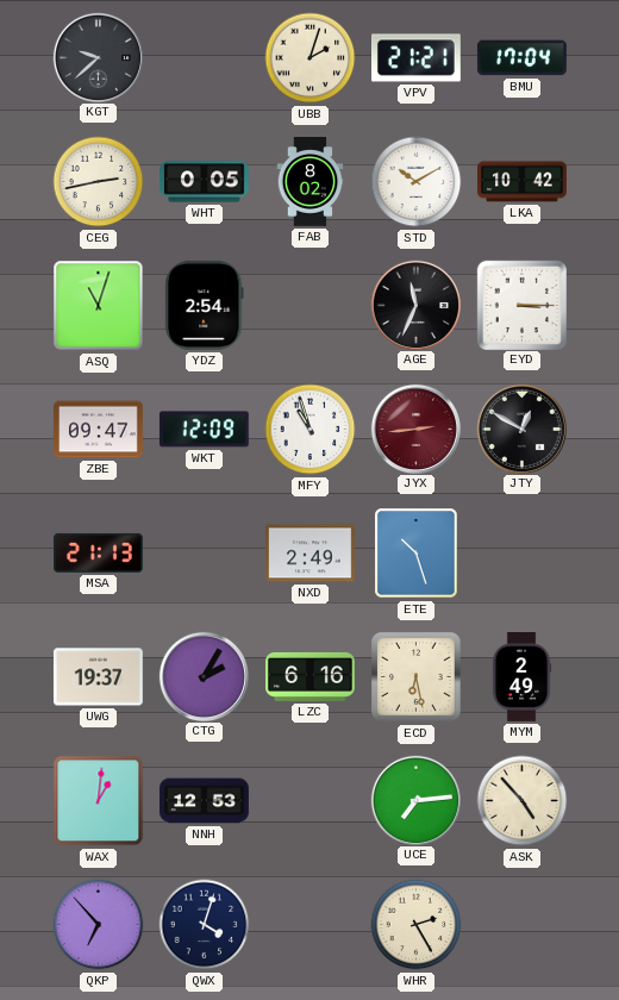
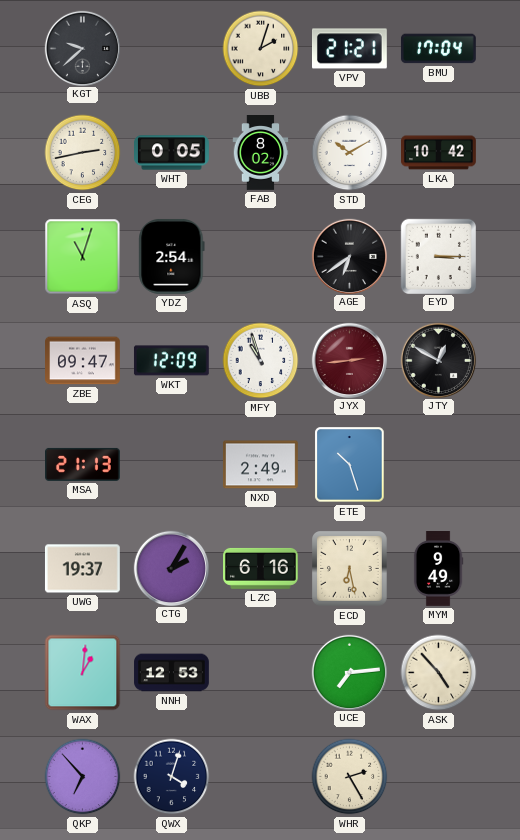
AGE: 11:34 -> 6:39
MYM: 2:49 -> 9:49
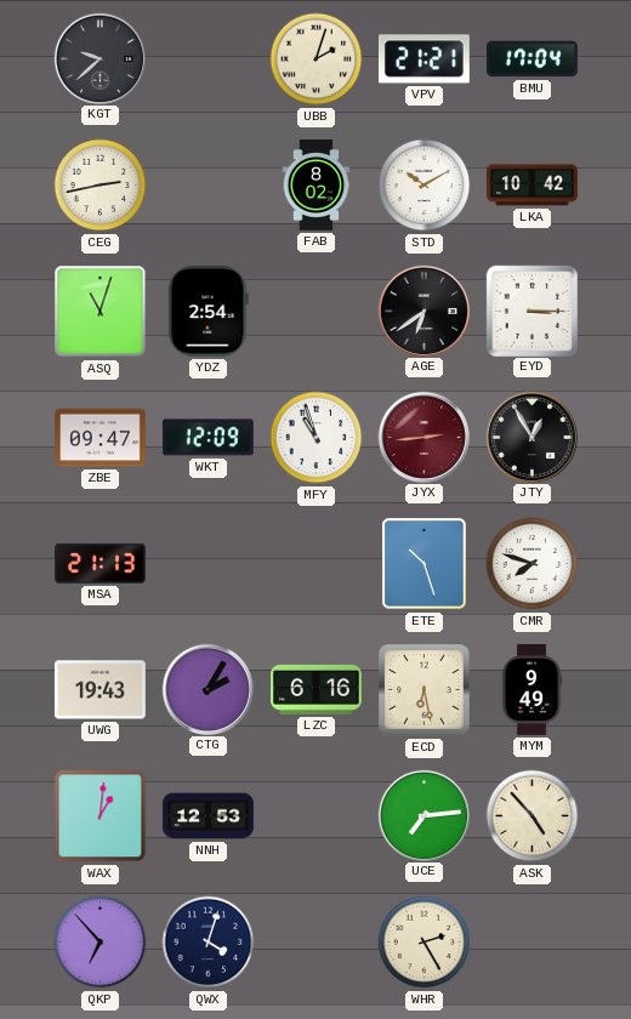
WHT: 0:05 -> none
JTY: 12:50 -> 12:55
NXD: 2:49 -> none
CMR: none -> 7:48
UWG: 19:37 -> 19:43
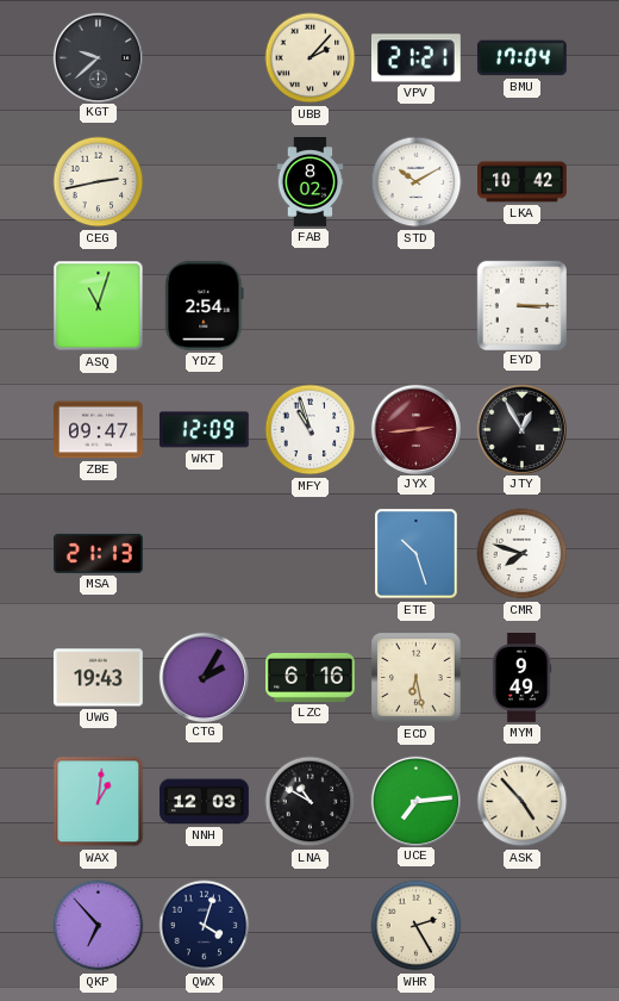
UBB: 2:03 -> 2:07
AGE: 6:39 -> none
NNH: 12:53 -> 12:03
LNA: none -> 10:50
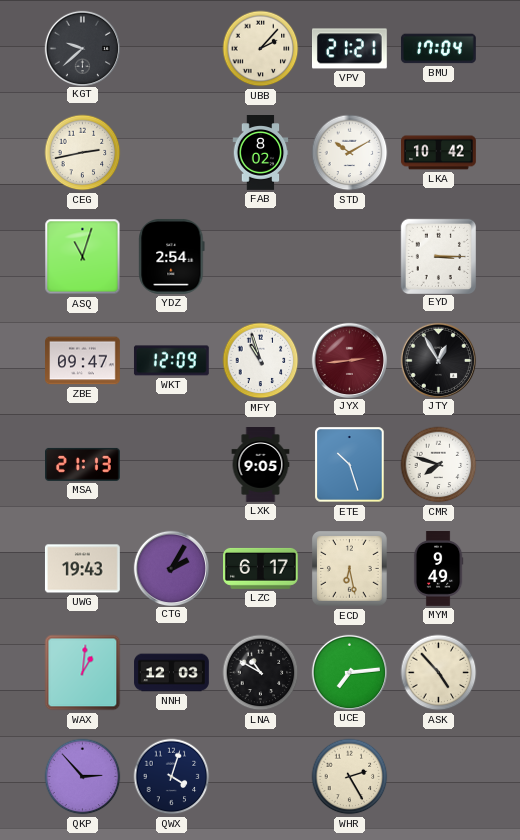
LXK: none -> 9:05
LZC: 6:16 -> 6:17
QKP: 6:53 -> 2:53
